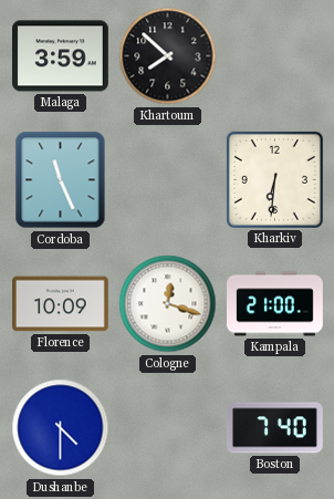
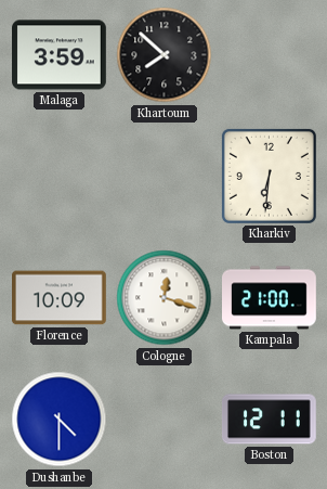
Cordoba: 11:26 -> none
Boston: 7:40 -> 12:11
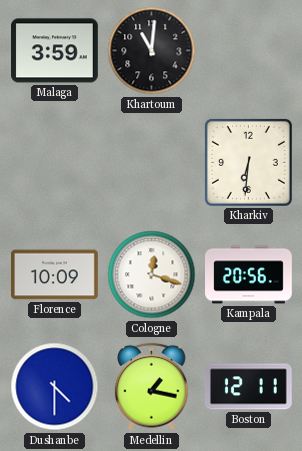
Khartoum: 7:52 -> 11:01
Kampala: 21:00 -> 20:56
Medellin: none -> 1:17
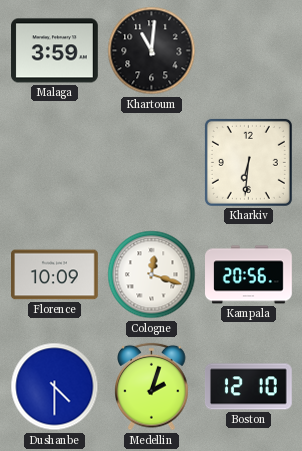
Medellin: 1:17 -> 2:03
Boston: 12:11 -> 12:10
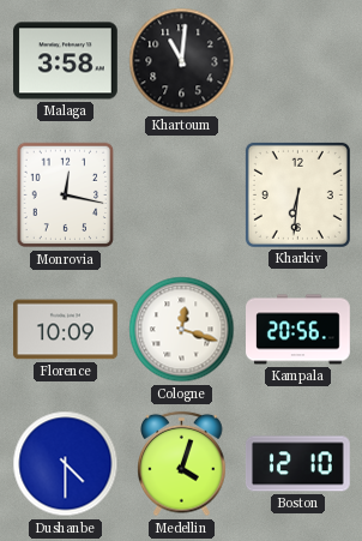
Malaga: 3:59 -> 3:58
Monrovia: none -> 12:17
Medellin: 2:03 -> 4:03
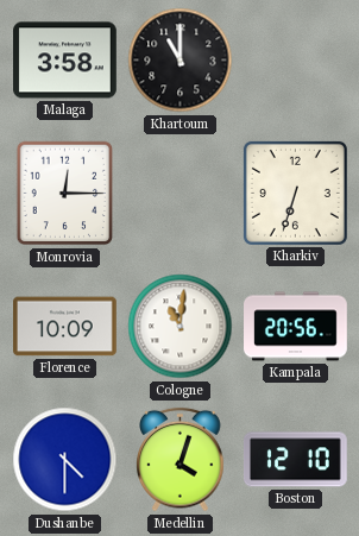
Khartoum: 11:01 -> 11:00
Monrovia: 12:17 -> 12:15
Kharkiv: 6:31 -> 6:33
Cologne: 12:18 -> 11:01
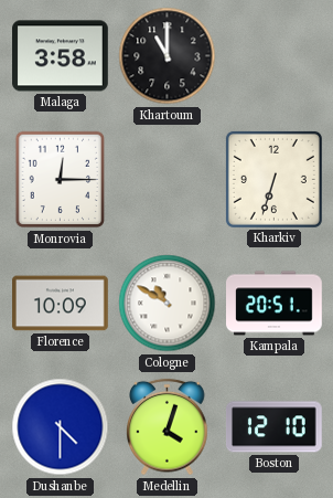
Cologne: 11:01 -> 10:50
Kampala: 20:56 -> 20:51
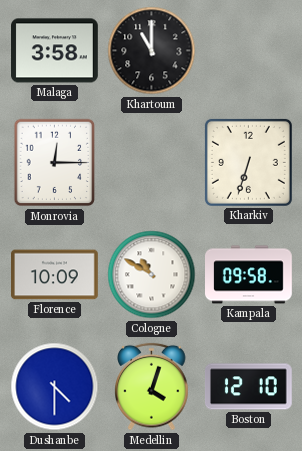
Kampala: 20:51 -> 09:58
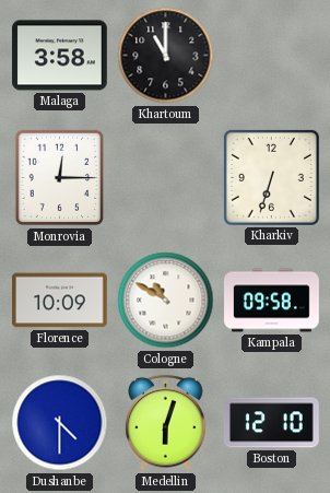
Medellin: 4:03 -> 6:03
